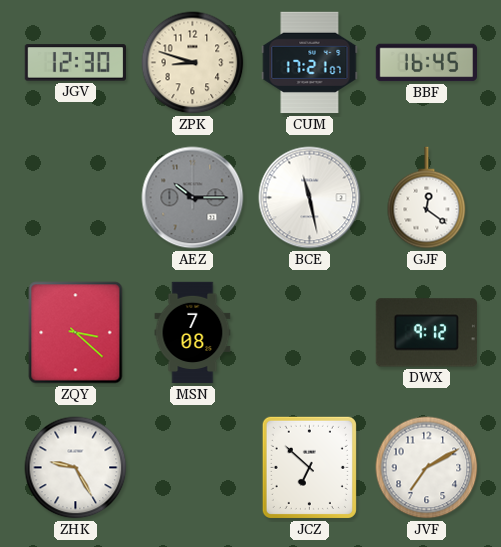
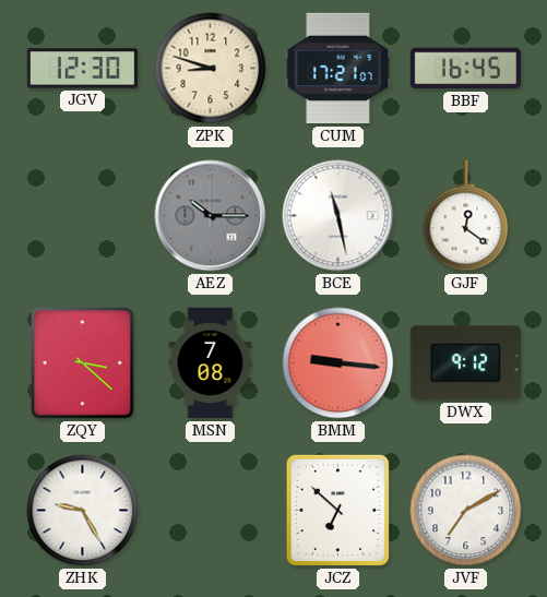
BMM: none -> 9:16
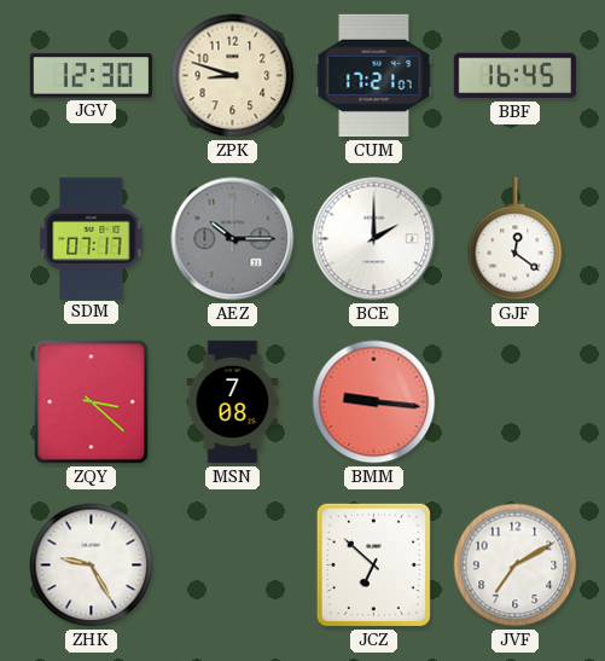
SDM: none -> 07:17
BCE: 11:28 -> 2:00
DWX: 9:12 -> none
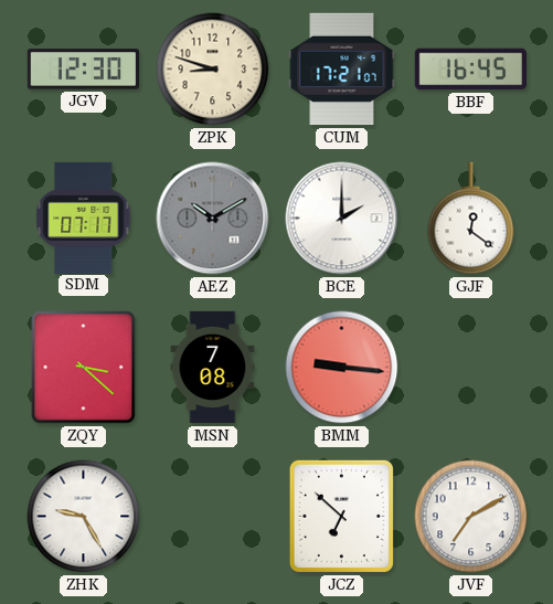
AEZ: 10:15 -> 10:10
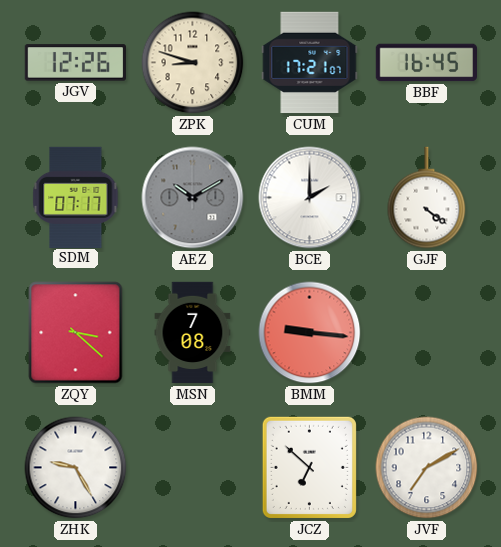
JGV: 12:30 -> 12:26
GJF: 12:21 -> 4:21
